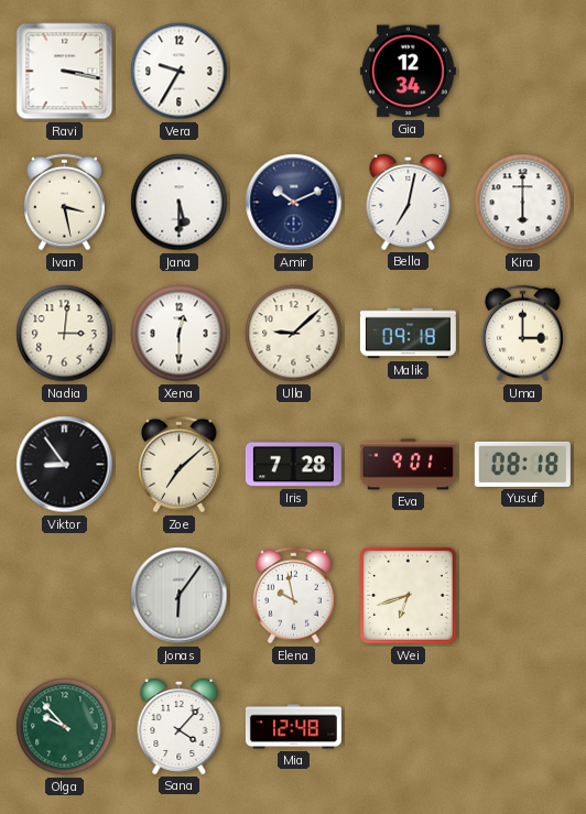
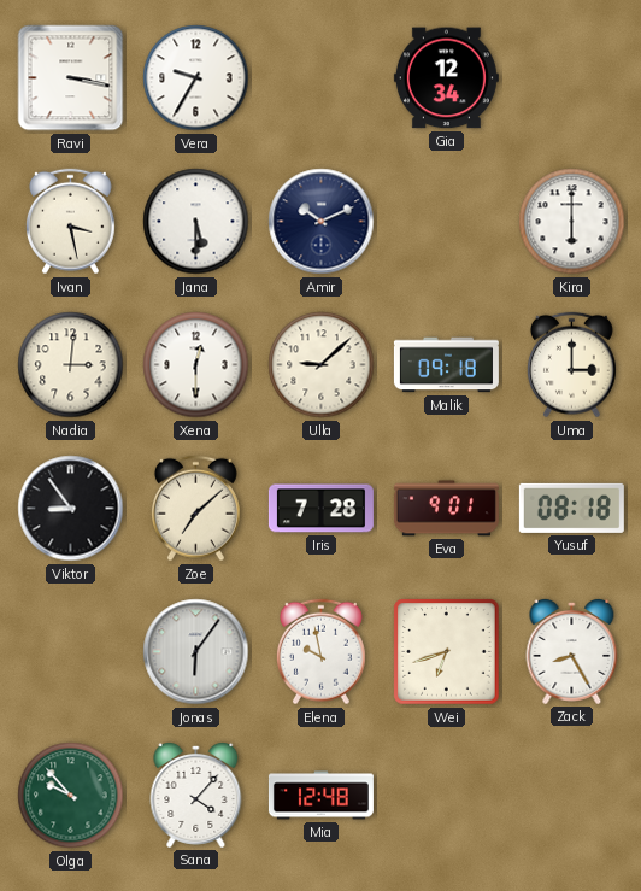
Bella: 7:02 -> none
Zack: none -> 8:25
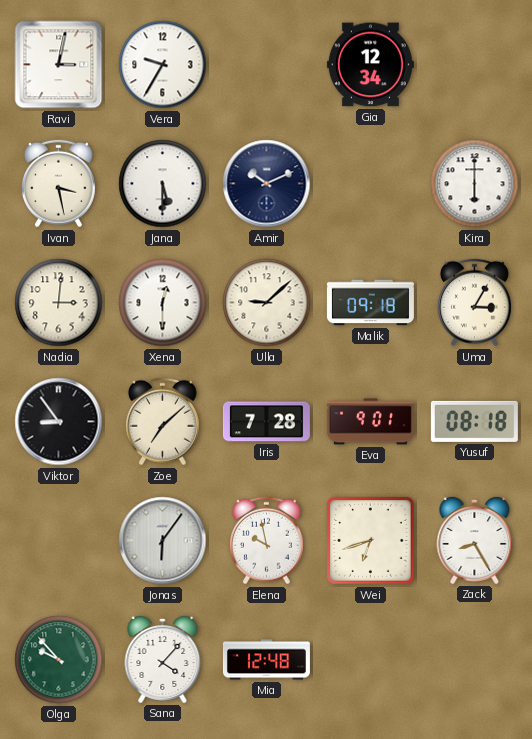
Ravi: 3:17 -> 3:02
Uma: 3:00 -> 3:05
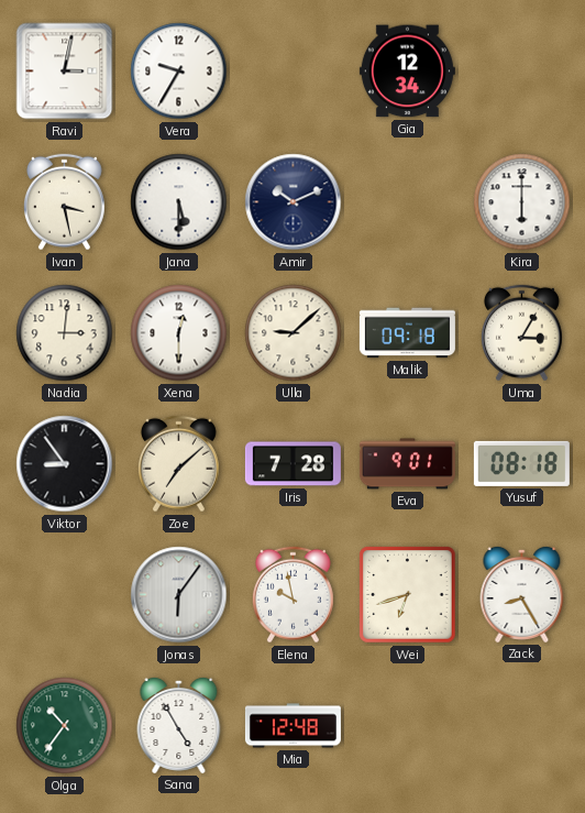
Olga: 9:53 -> 10:36
Sana: 4:07 -> 4:55
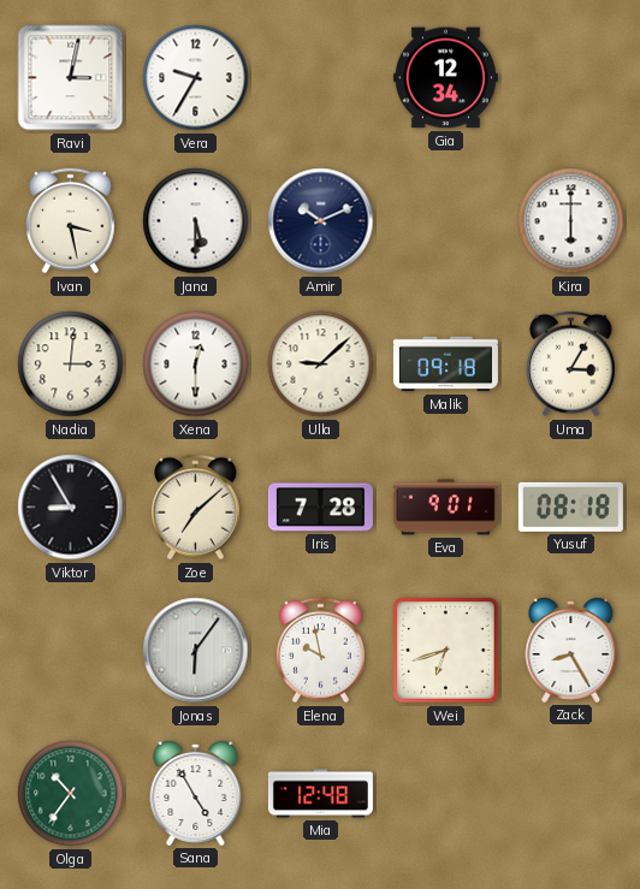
Viktor: 8:54 -> 8:55
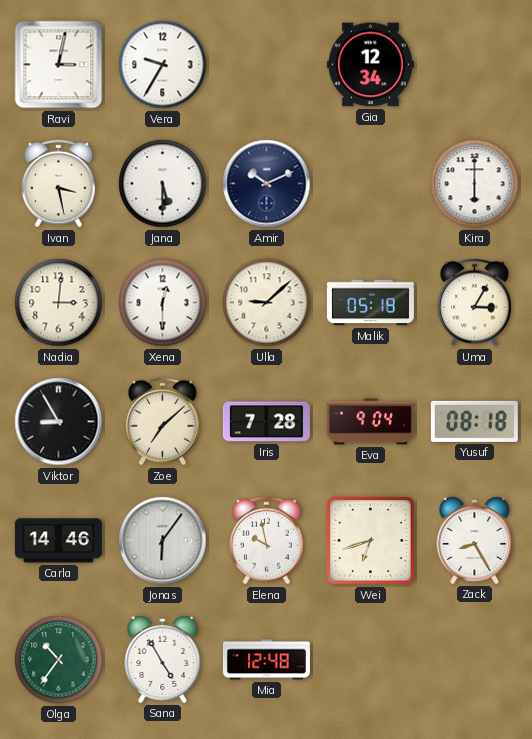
Malik: 09:18 -> 05:18
Eva: 9:01 -> 9:04
Carla: none -> 14:46
